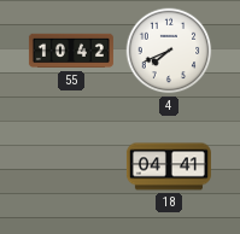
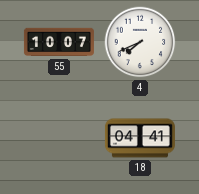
55: 10:42 -> 10:07
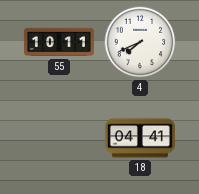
55: 10:07 -> 10:11
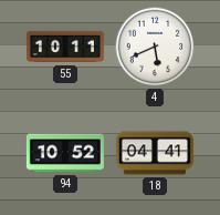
4: 7:41 -> 5:41
94: none -> 10:52
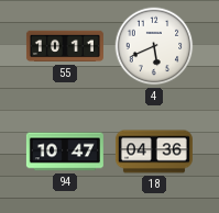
94: 10:52 -> 10:47
18: 04:41 -> 04:36
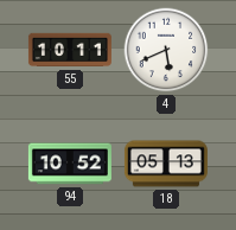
94: 10:47 -> 10:52
18: 04:36 -> 05:13
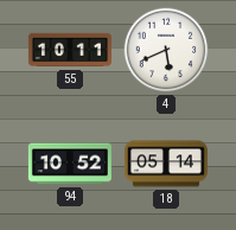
18: 05:13 -> 05:14
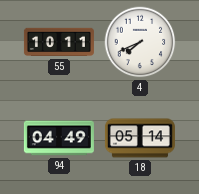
4: 5:41 -> 7:41
94: 10:52 -> 04:49
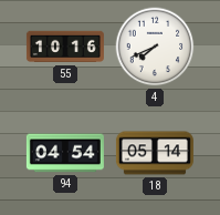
55: 10:11 -> 10:16
94: 04:49 -> 04:54
